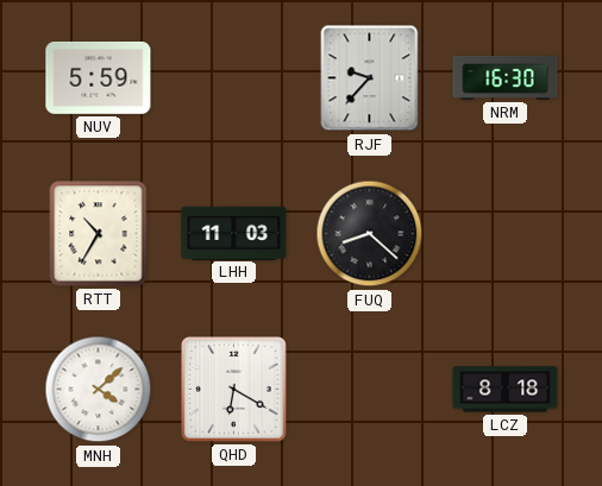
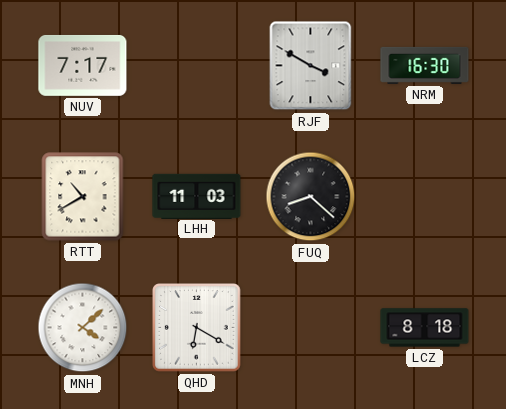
NUV: 5:59 -> 7:17
RJF: 9:37 -> 3:50
RTT: 10:35 -> 10:40
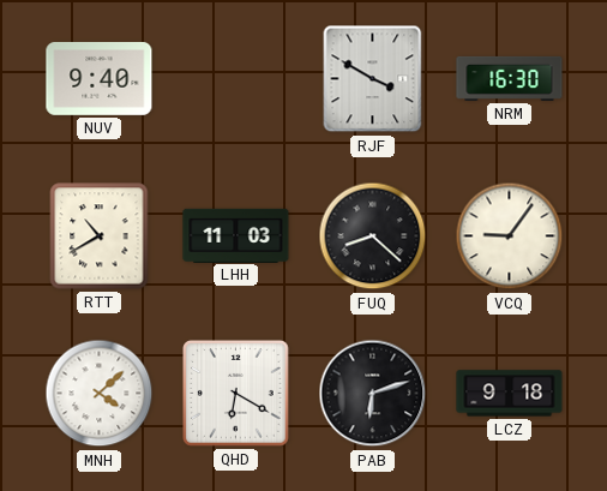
NUV: 7:17 -> 9:40
VCQ: none -> 9:06
PAB: none -> 6:12
LCZ: 8:18 -> 9:18
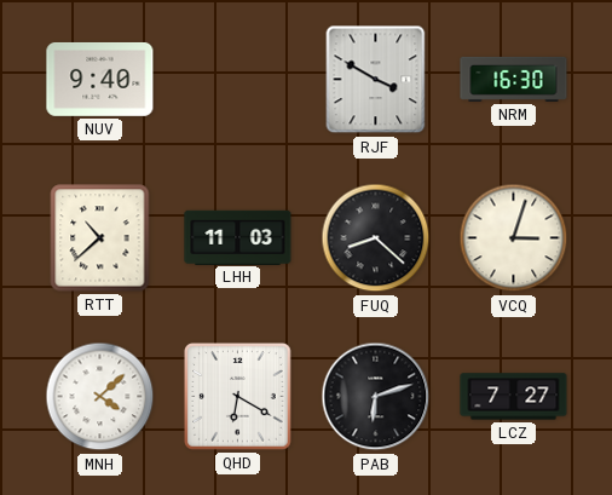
RTT: 10:40 -> 10:38
VCQ: 9:06 -> 3:03
LCZ: 9:18 -> 7:27
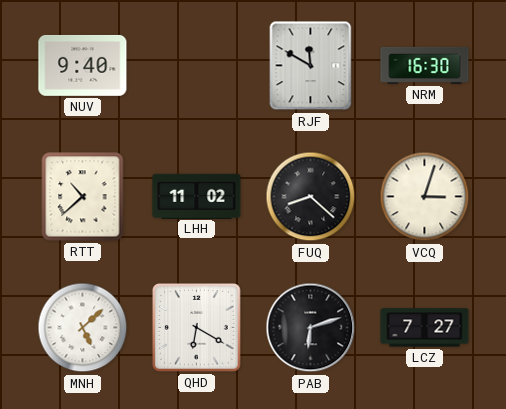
RJF: 3:50 -> 11:50
LHH: 11:03 -> 11:02
MNH: 4:08 -> 5:08
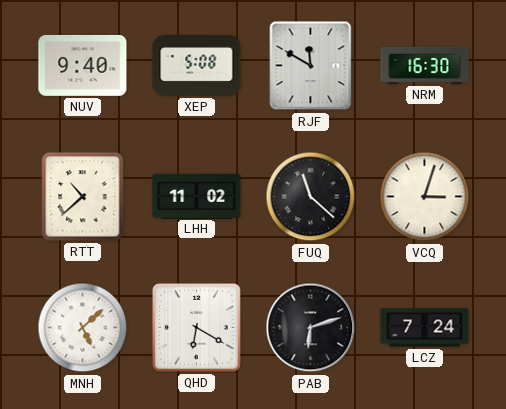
XEP: none -> 5:08
FUQ: 8:22 -> 11:22
LCZ: 7:27 -> 7:24
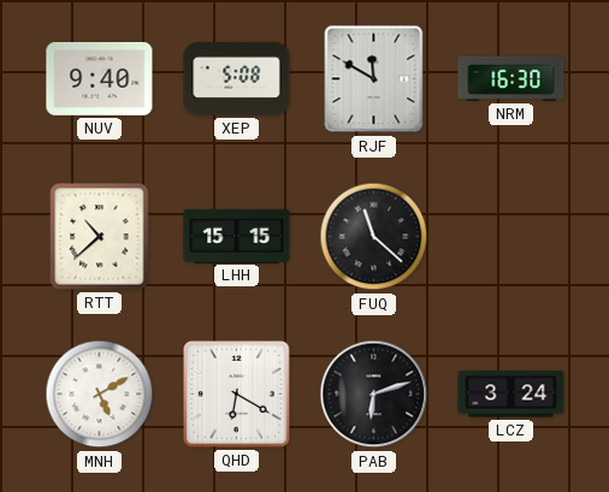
LHH: 11:02 -> 15:15
VCQ: 3:03 -> none
MNH: 5:08 -> 5:10
LCZ: 7:24 -> 3:24
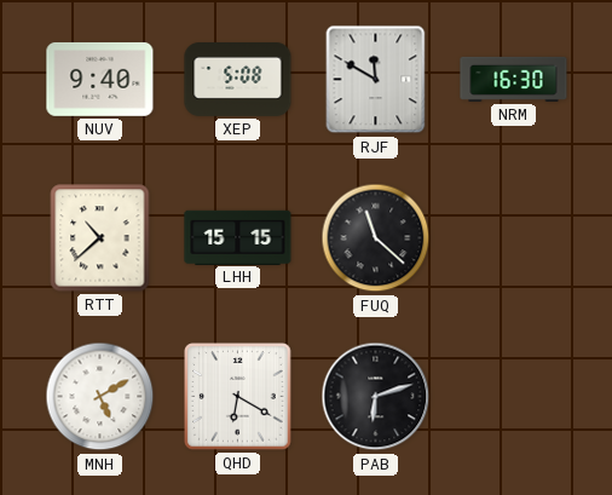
LCZ: 3:24 -> none
